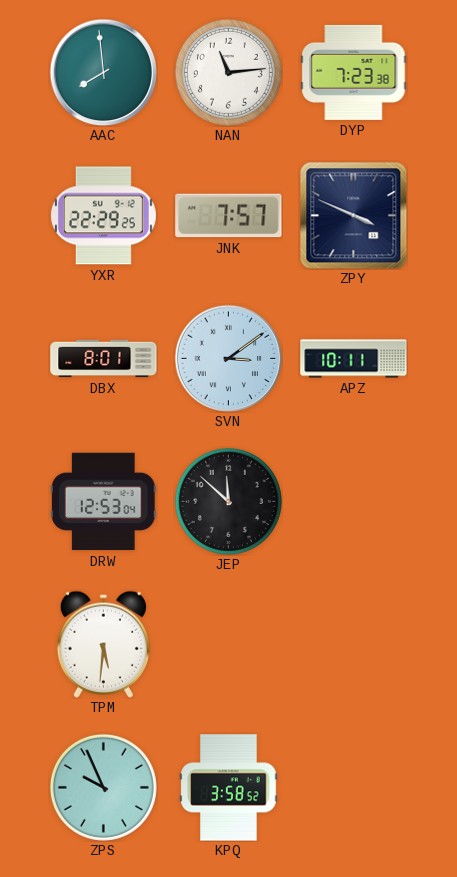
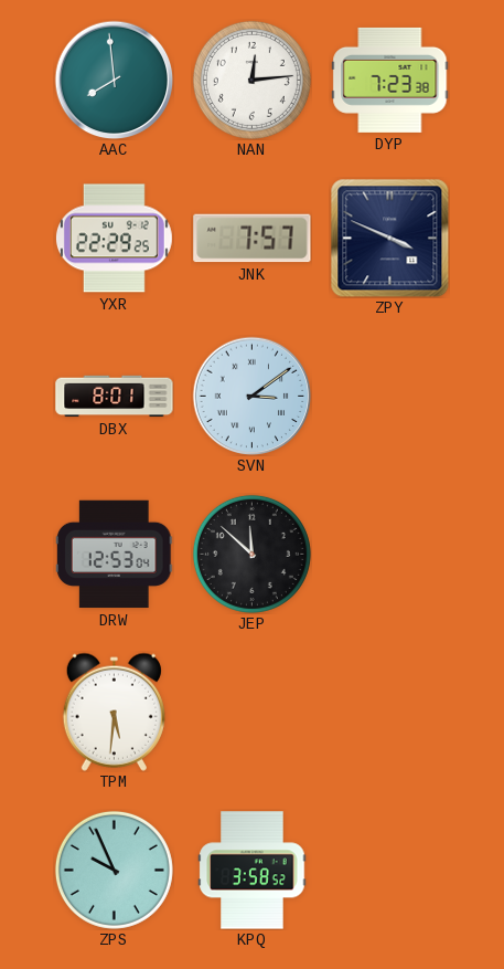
NAN: 11:14 -> 12:14
APZ: 10:11 -> none
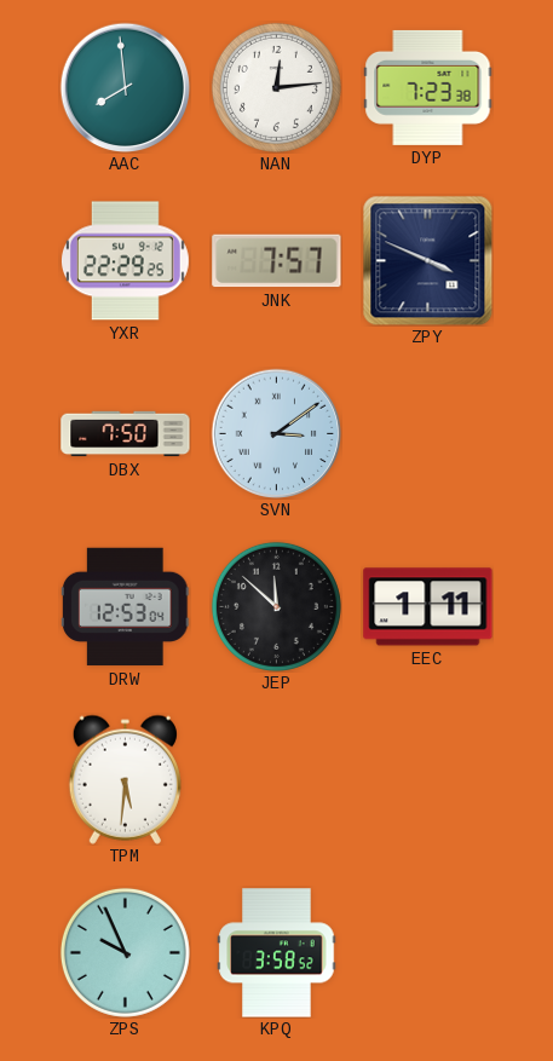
DBX: 8:01 -> 7:50
EEC: none -> 1:11
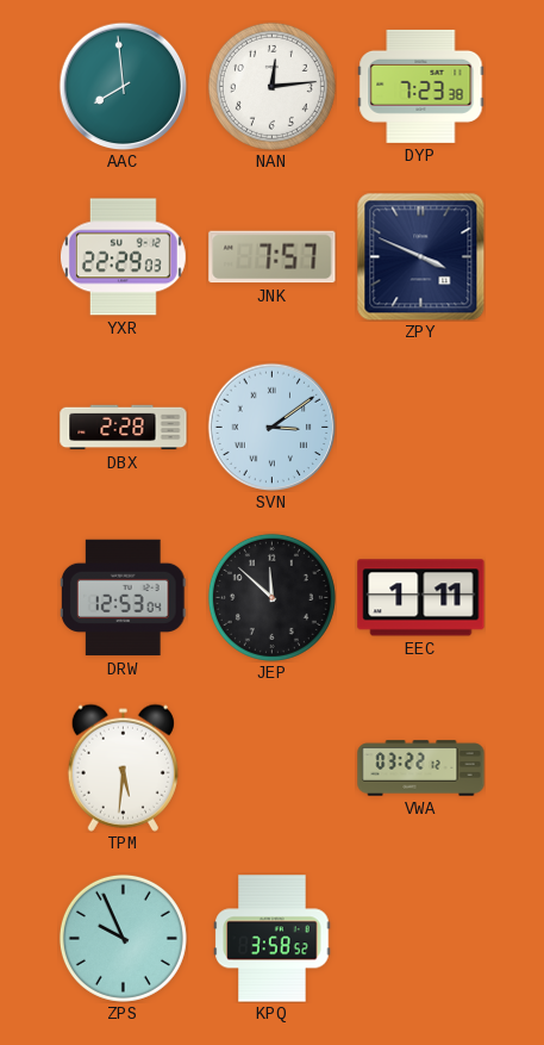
YXR: 22:29:25 -> 22:29:03
DBX: 7:50 -> 2:28
VWA: none -> 03:22
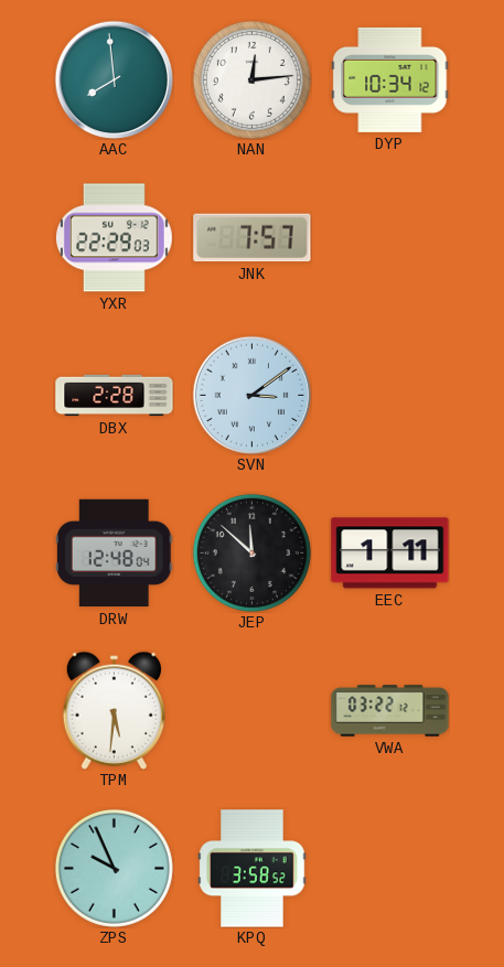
DYP: 7:23 -> 10:34
ZPY: 3:49 -> none
DRW: 12:53 -> 12:48
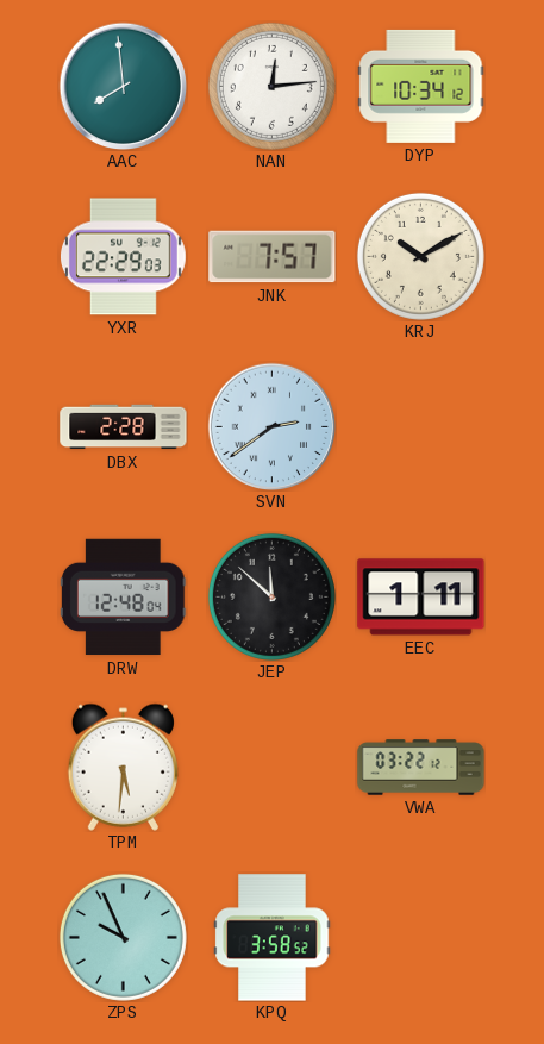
KRJ: none -> 10:10
SVN: 3:09 -> 2:39
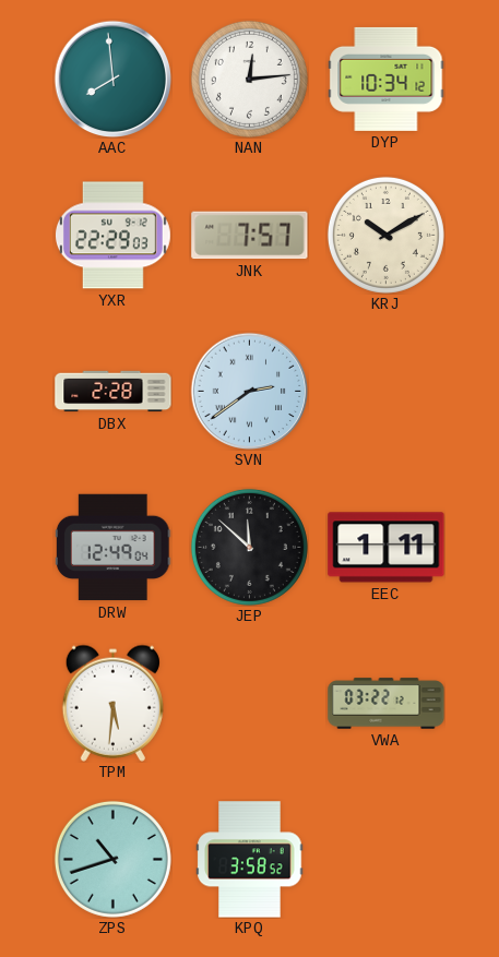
DRW: 12:48 -> 12:49
ZPS: 9:56 -> 10:42
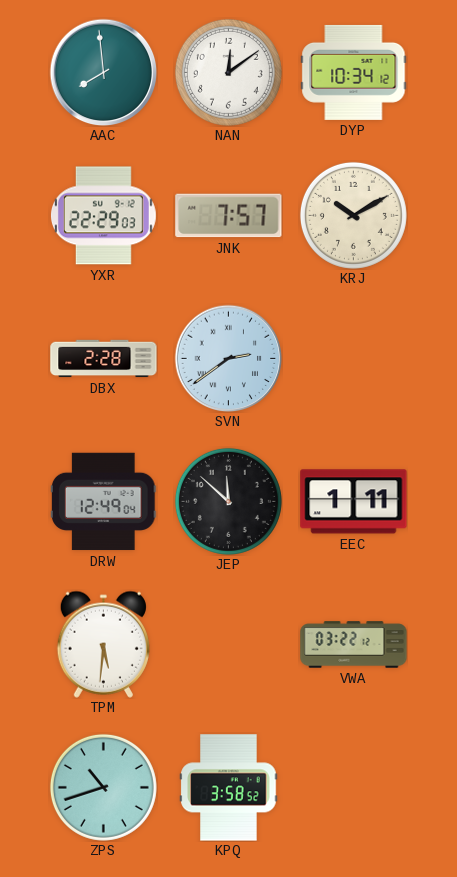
NAN: 12:14 -> 12:09
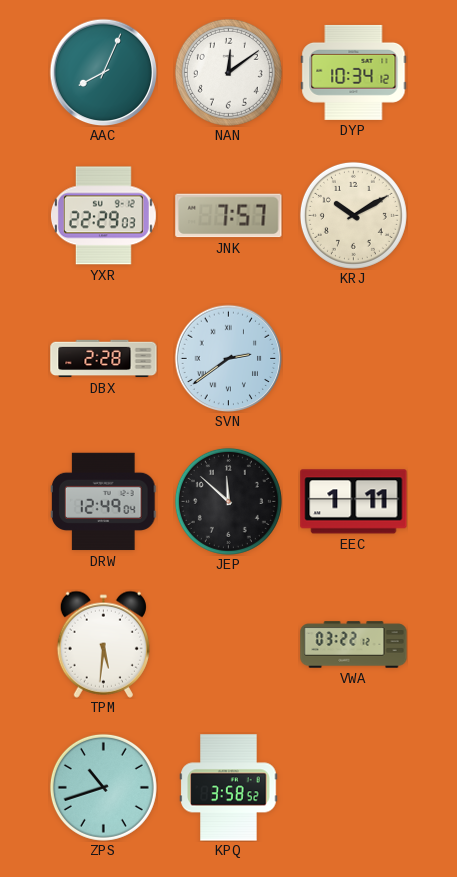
AAC: 7:59 -> 8:04
